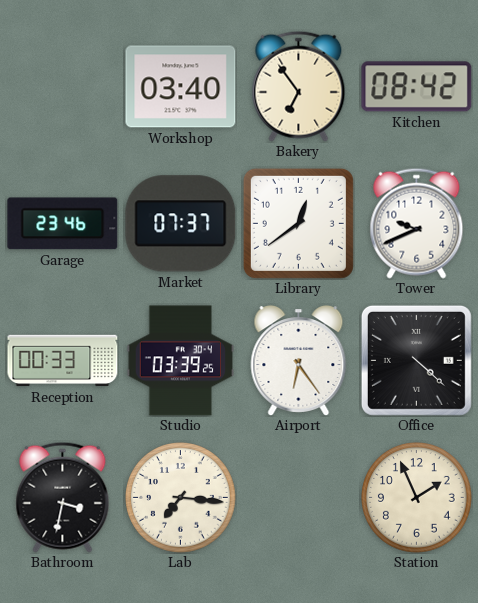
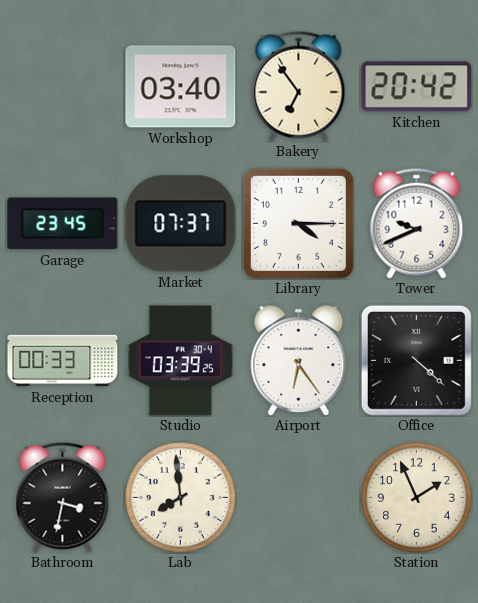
Kitchen: 08:42 -> 20:42
Garage: 23:46 -> 23:45
Library: 12:39 -> 4:15
Lab: 7:16 -> 7:59
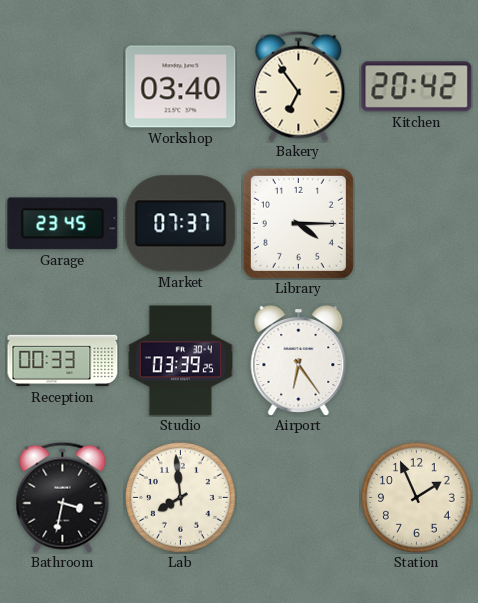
Tower: 9:41 -> none
Office: 4:22 -> none
